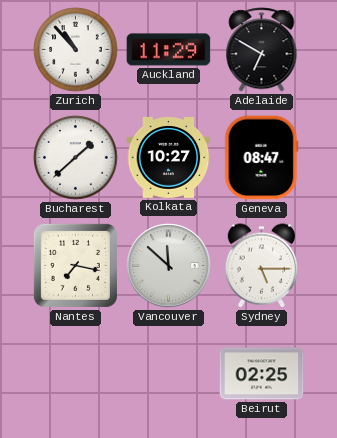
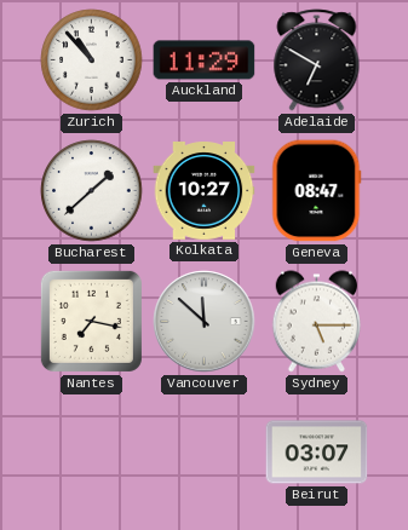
Beirut: 02:25 -> 03:07
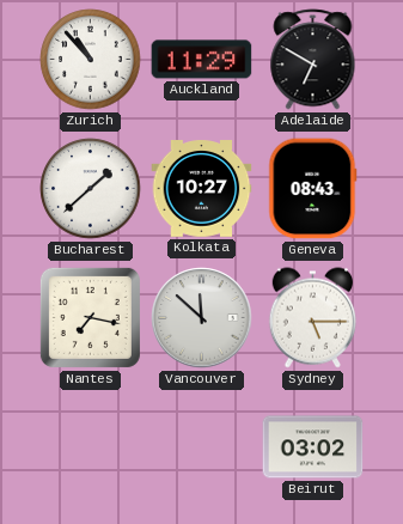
Geneva: 08:47 -> 08:43
Beirut: 03:07 -> 03:02
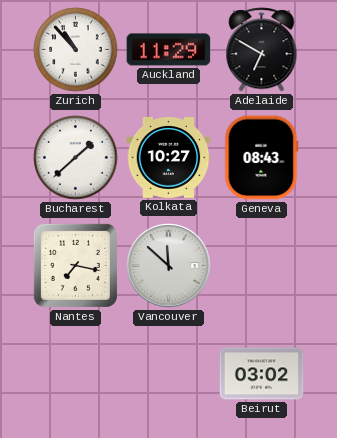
Sydney: 5:15 -> none
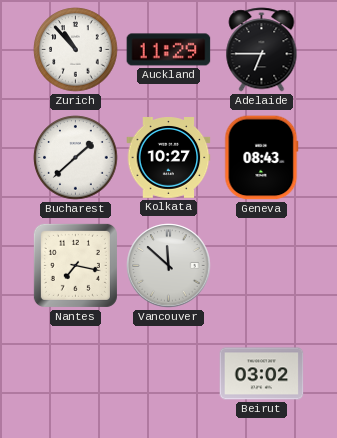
Adelaide: 6:50 -> 6:45
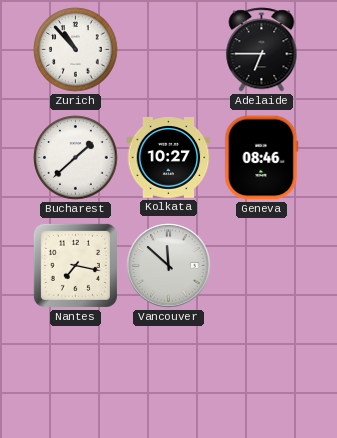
Auckland: 11:29 -> none
Geneva: 08:43 -> 08:46
Beirut: 03:02 -> none
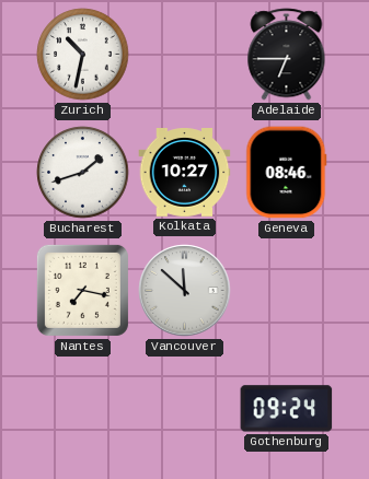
Zurich: 10:53 -> 10:32
Bucharest: 1:38 -> 1:42
Gothenburg: none -> 09:24
